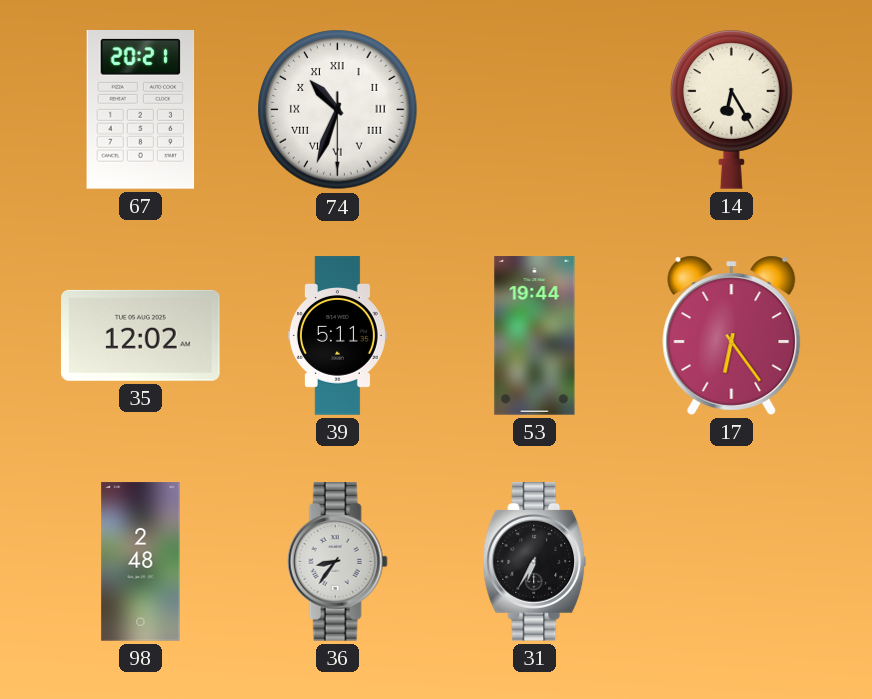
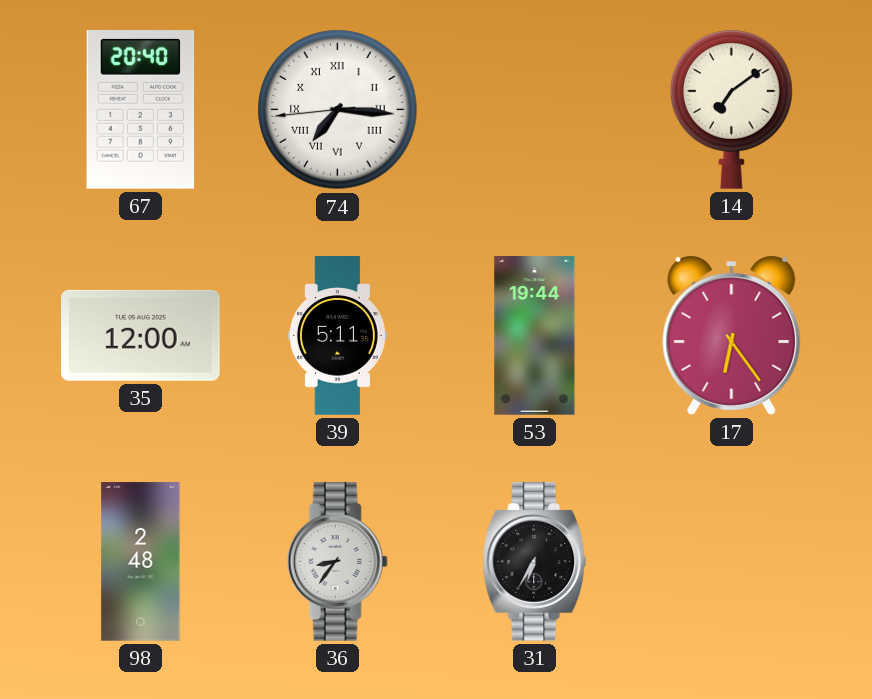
67: 20:21 -> 20:40
74: 10:33 -> 7:15
14: 6:25 -> 7:09
35: 12:02 -> 12:00
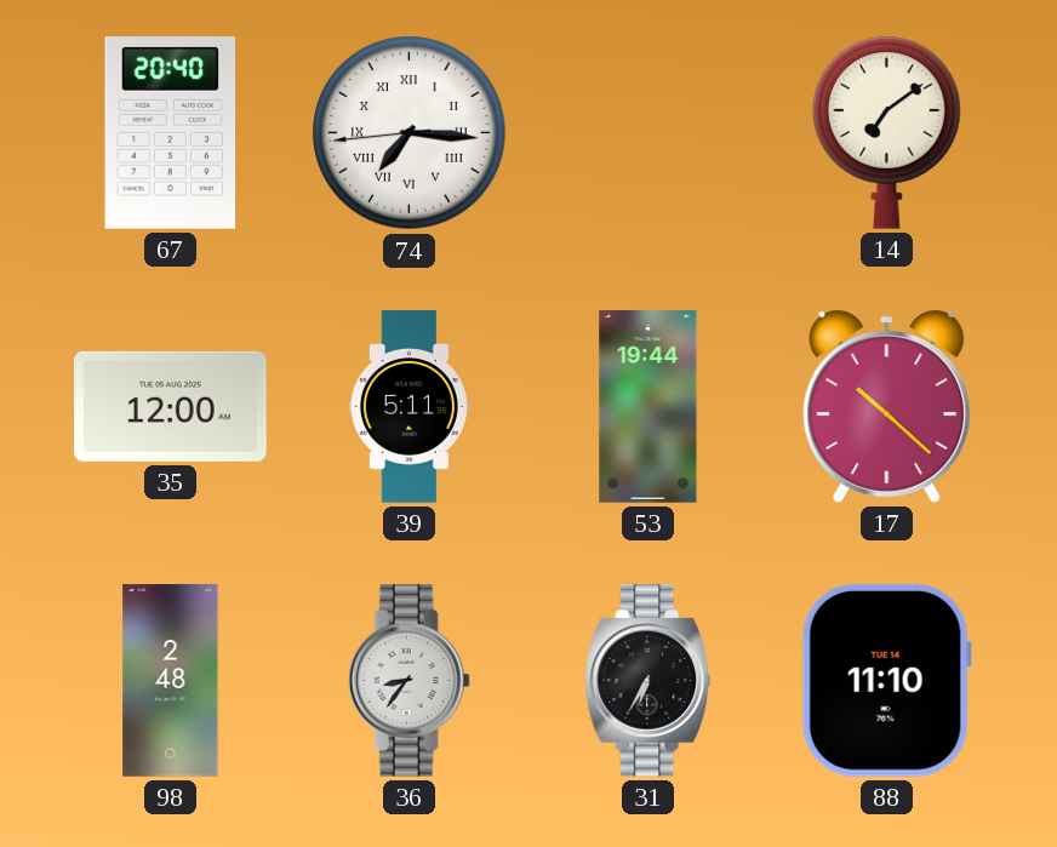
17: 6:24 -> 10:22
88: none -> 11:10
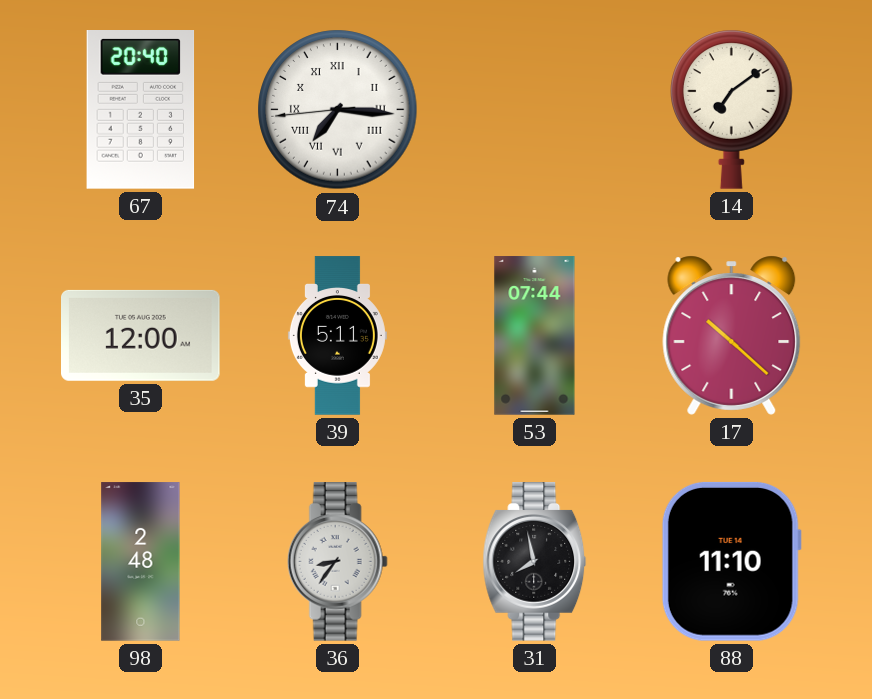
53: 19:44 -> 07:44
31: 6:35 -> 7:58
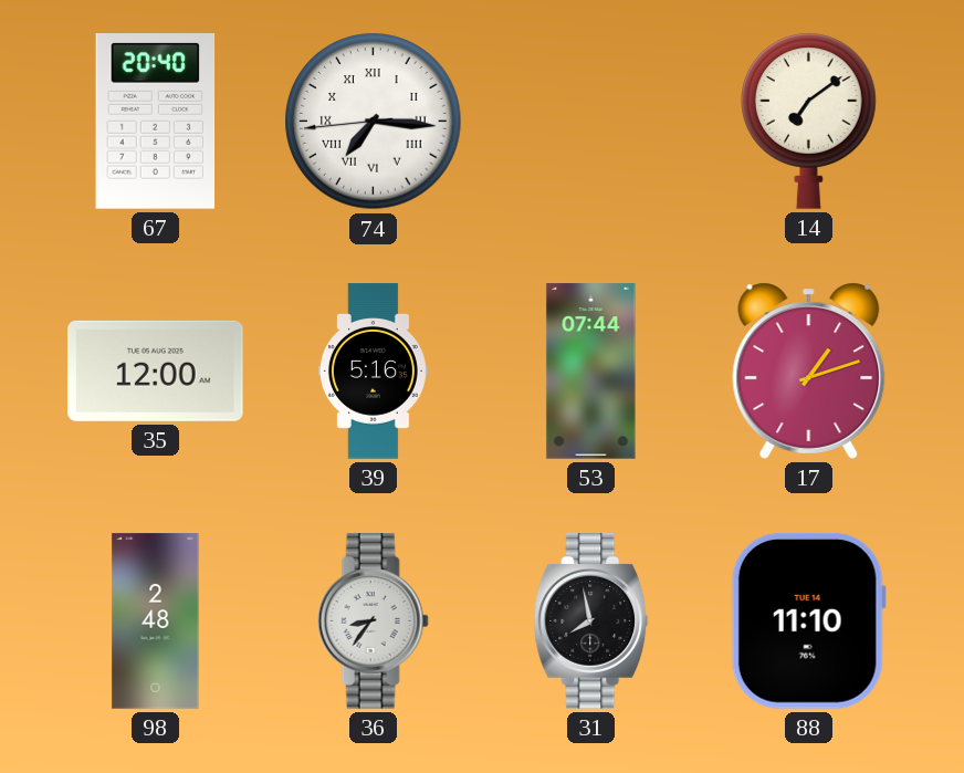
39: 5:11 -> 5:16
17: 10:22 -> 1:12
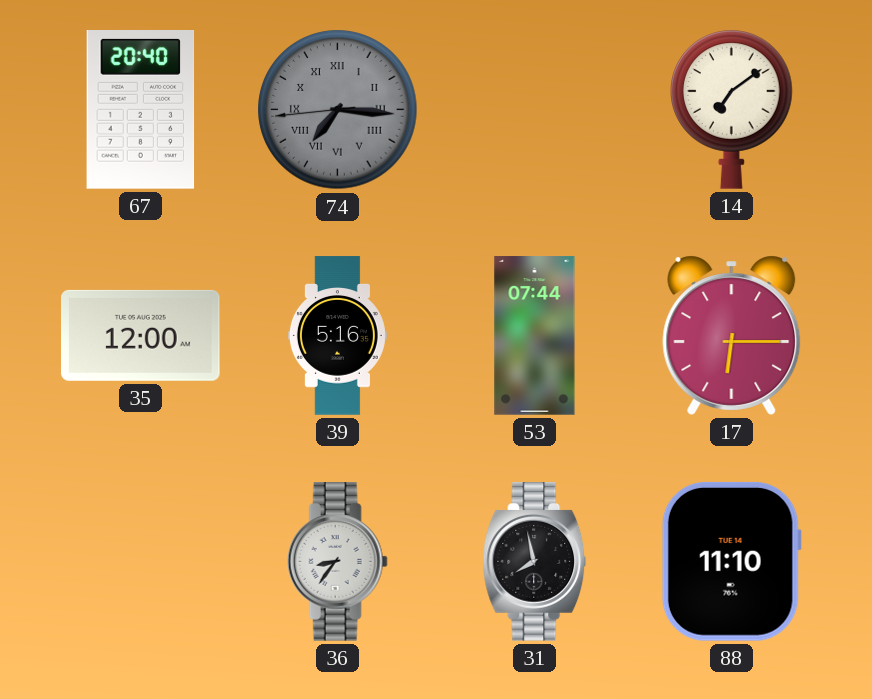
74 dial: white -> grey
17: 1:12 -> 6:15
98: 2:48 -> none
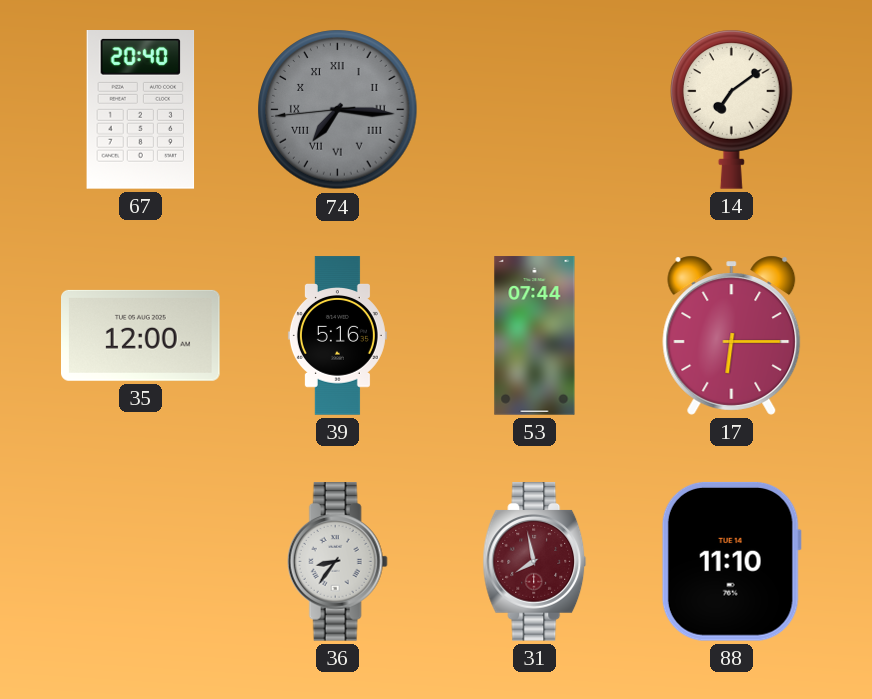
31 dial: black -> burgundy
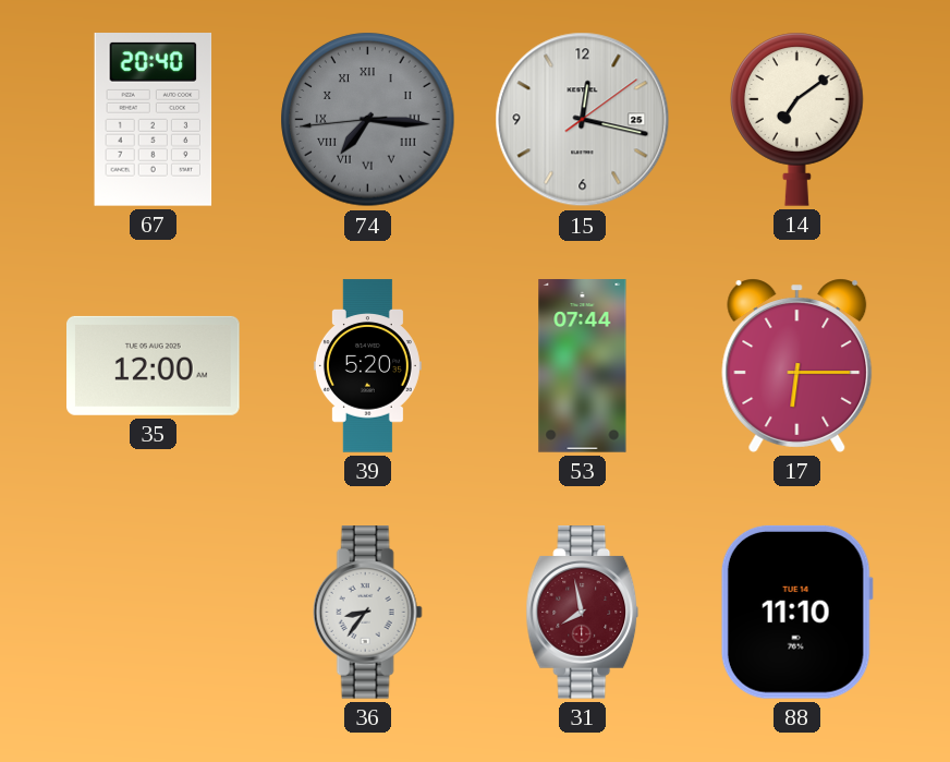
15: none -> 12:17
39: 5:16 -> 5:20
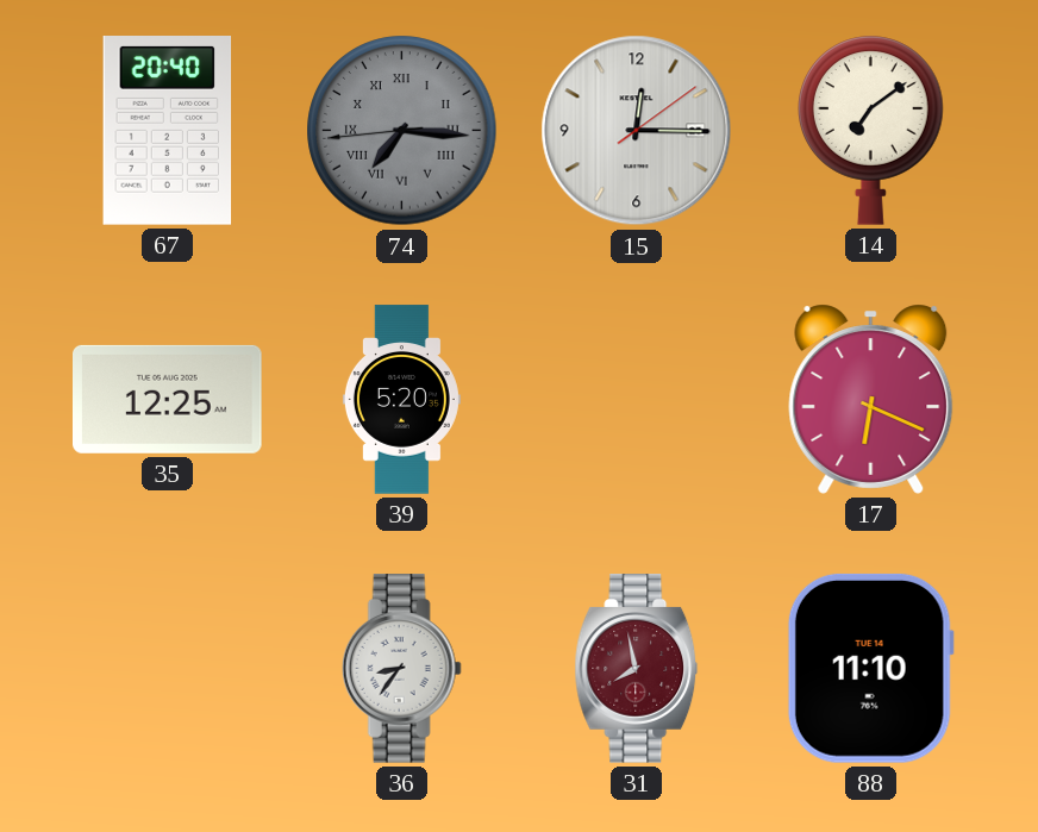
15: 12:17 -> 12:15
35: 12:00 -> 12:25
53: 07:44 -> none
17: 6:15 -> 6:19
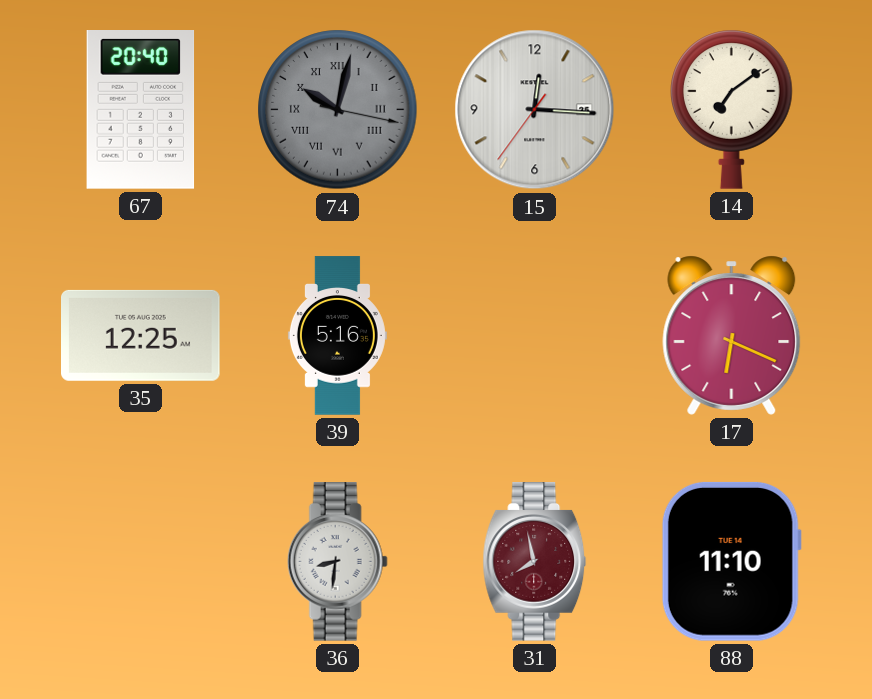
74: 7:15 -> 10:02
15: 12:15:09 -> 12:15:36
39: 5:20 -> 5:16
36: 8:36 -> 8:31
